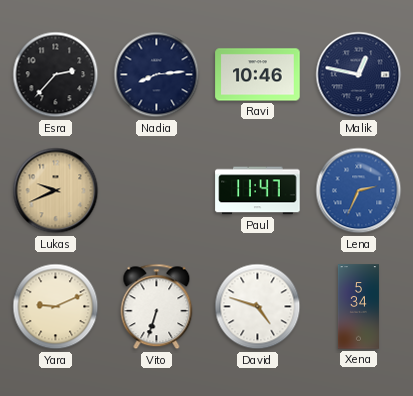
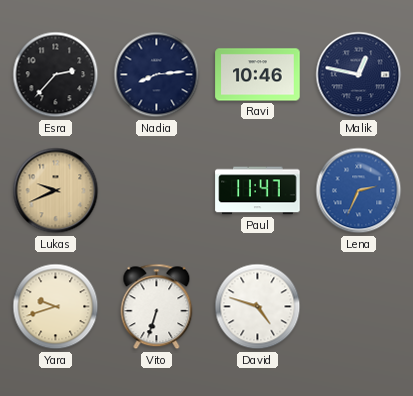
Yara: 9:11 -> 9:42
Xena: 5:34 -> none
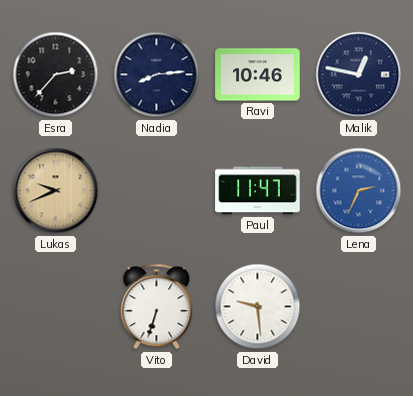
Yara: 9:42 -> none
David: 4:48 -> 9:29
